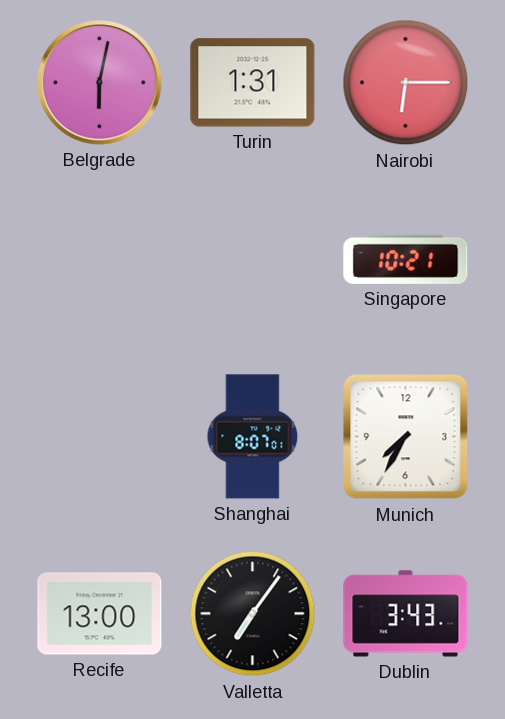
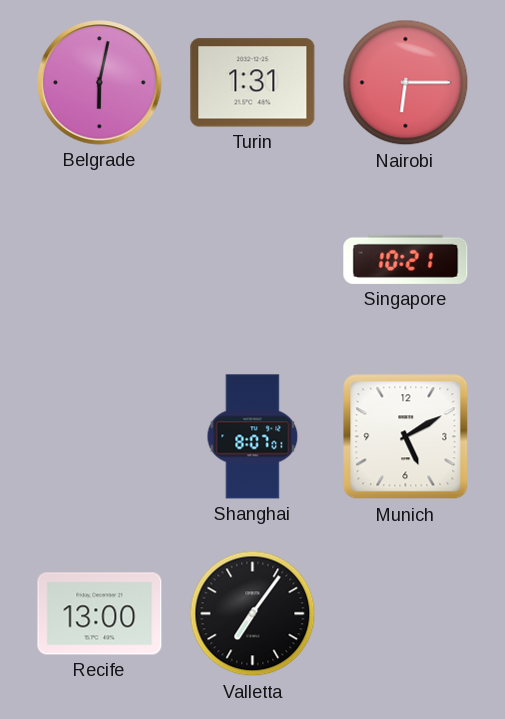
Munich: 7:35 -> 5:10
Dublin: 3:43 -> none
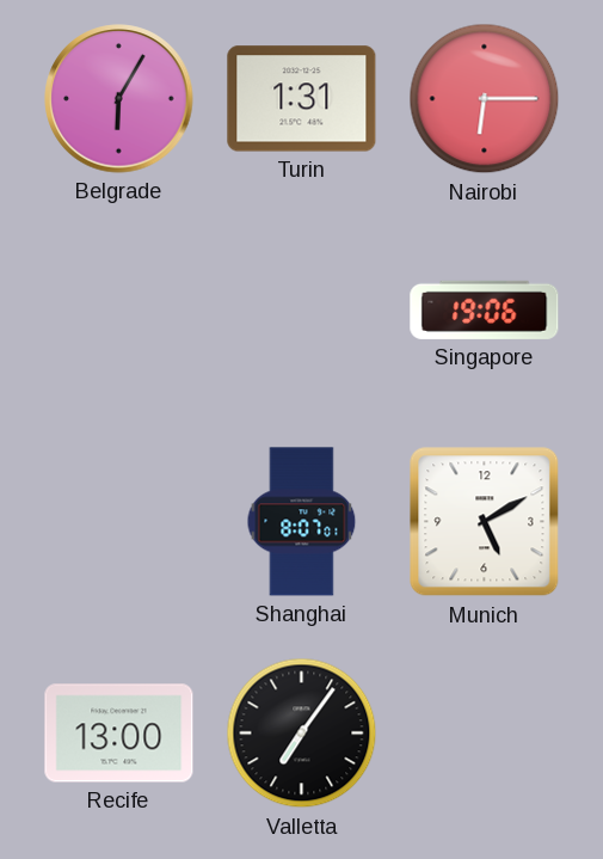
Belgrade: 6:02 -> 6:05
Singapore: 10:21 -> 19:06
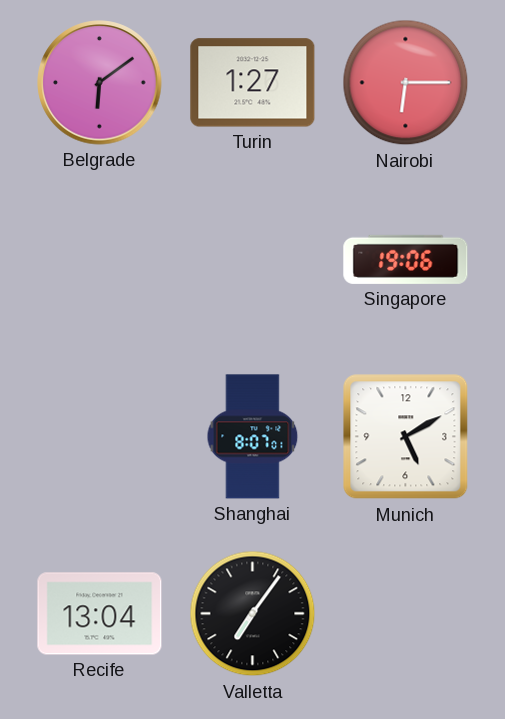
Belgrade: 6:05 -> 6:09
Turin: 1:31 -> 1:27
Recife: 13:00 -> 13:04
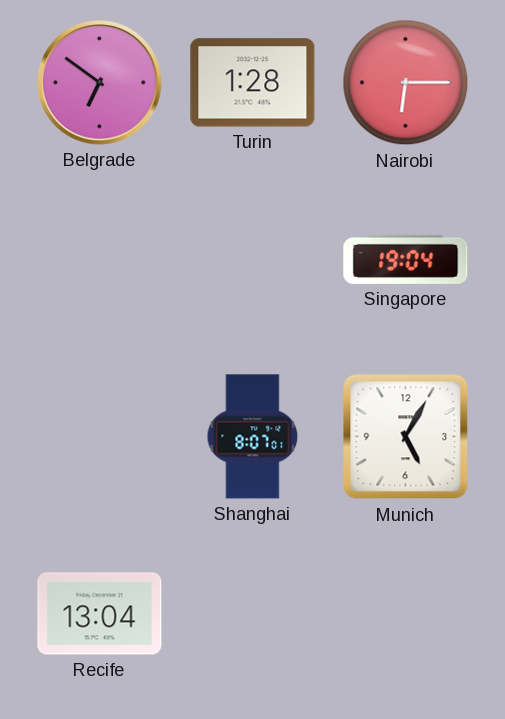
Belgrade: 6:09 -> 6:51
Turin: 1:27 -> 1:28
Singapore: 19:06 -> 19:04
Munich: 5:10 -> 5:05
Valletta: 7:06 -> none
